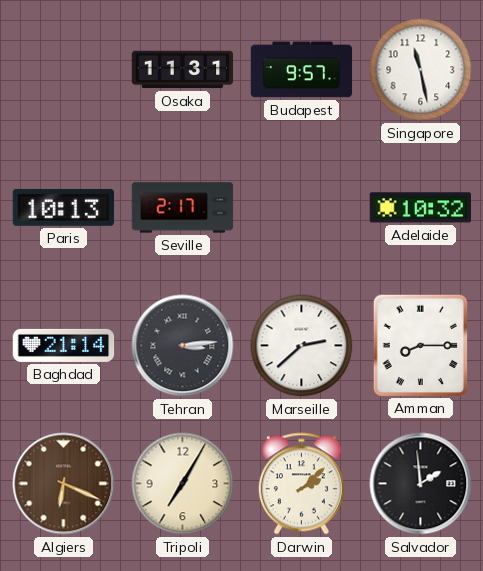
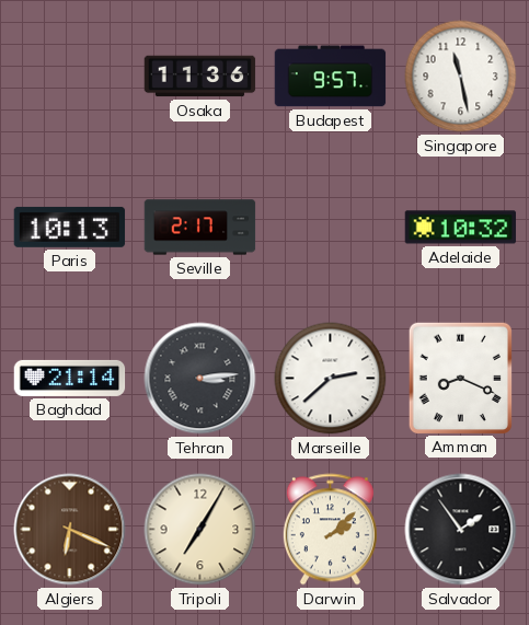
Osaka: 11:31 -> 11:36
Amman: 8:15 -> 8:19
Salvador: 1:59 -> 1:54
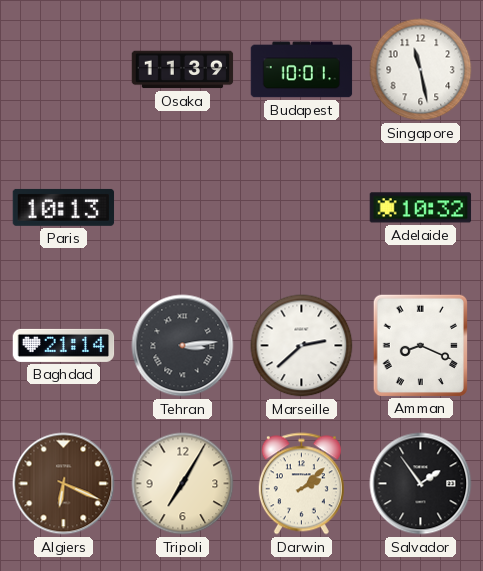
Osaka: 11:36 -> 11:39
Budapest: 9:57 -> 10:01
Seville: 2:17 -> none
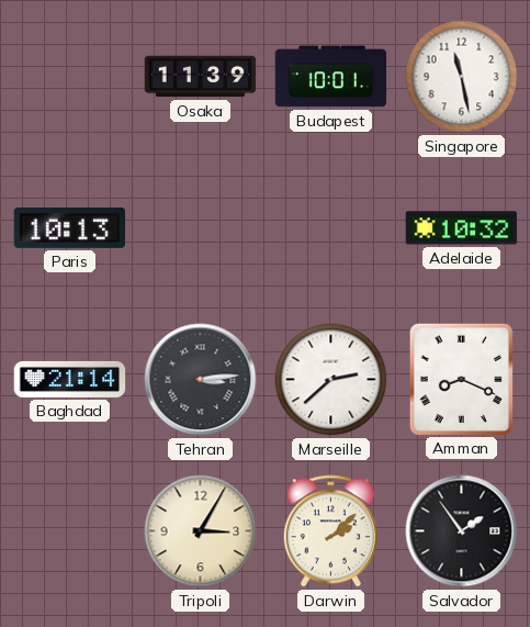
Algiers: 6:19 -> none
Tripoli: 7:05 -> 3:05
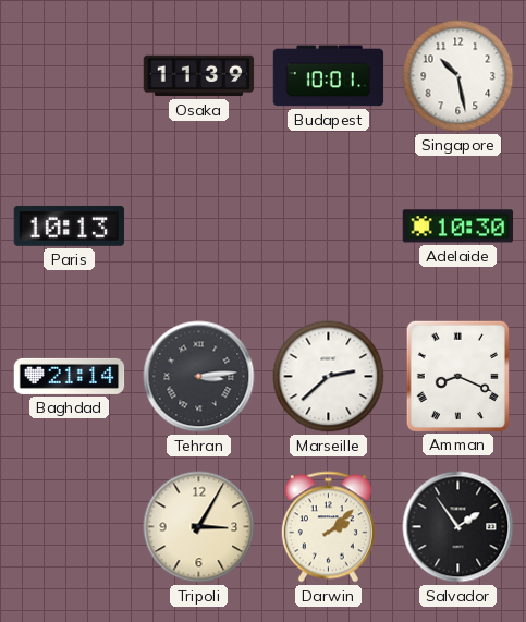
Singapore: 11:28 -> 10:28
Adelaide: 10:32 -> 10:30
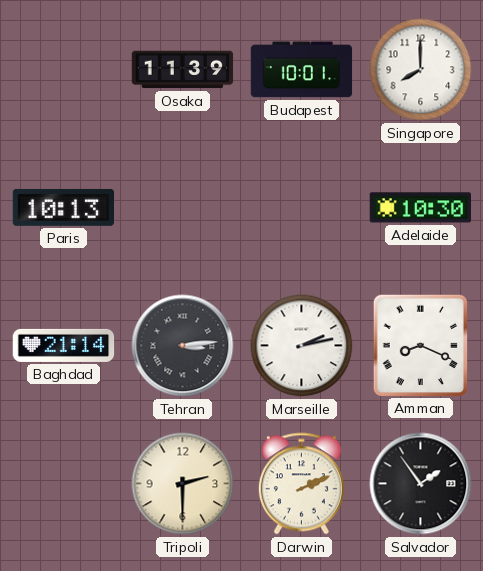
Singapore: 10:28 -> 8:00
Marseille: 2:38 -> 2:13
Tripoli: 3:05 -> 2:30
Darwin: 2:08 -> 2:11
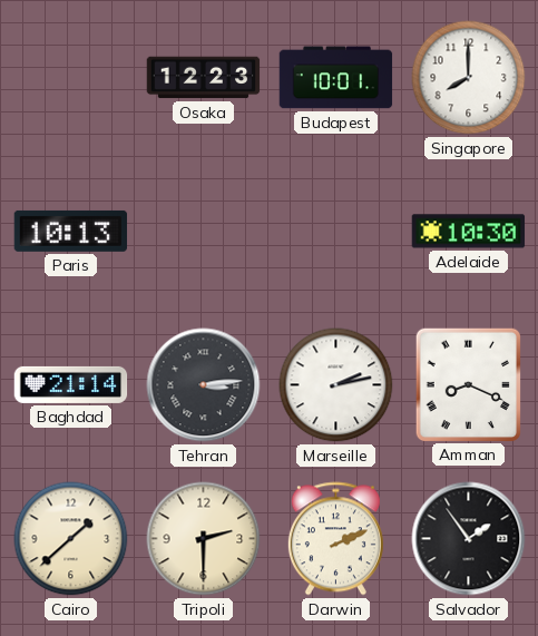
Osaka: 11:39 -> 12:23
Cairo: none -> 1:38
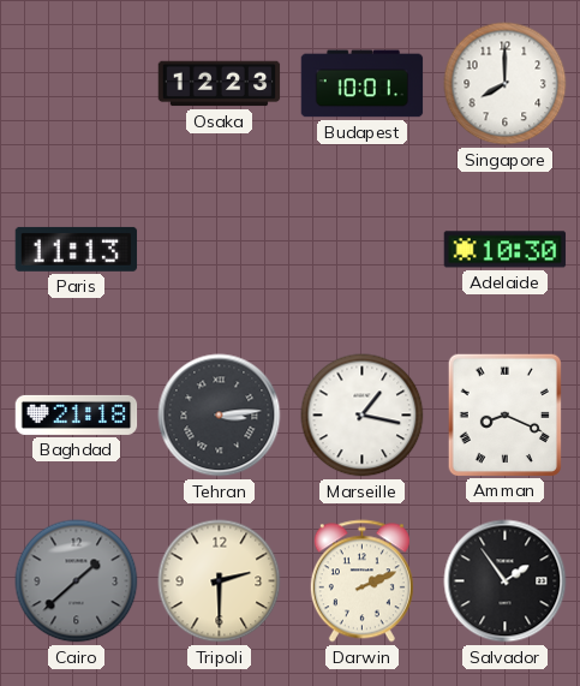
Paris: 10:13 -> 11:13
Baghdad: 21:14 -> 21:18
Marseille: 2:13 -> 1:17
Cairo dial: cream -> grey
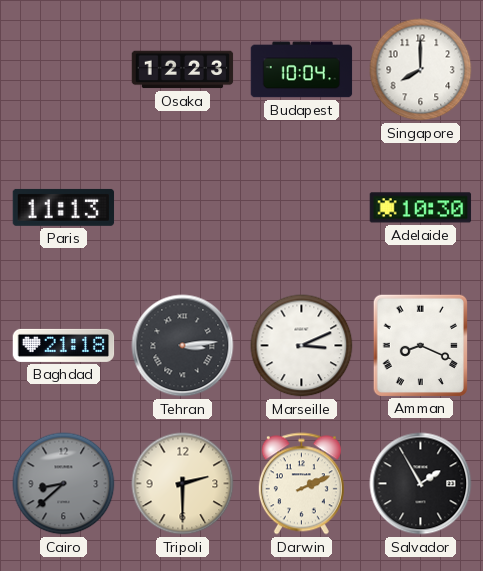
Budapest: 10:01 -> 10:04
Marseille: 1:17 -> 3:11
Cairo: 1:38 -> 8:38
Salvador: 1:54 -> 1:55
